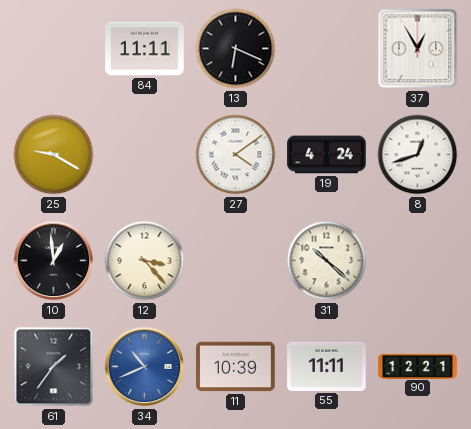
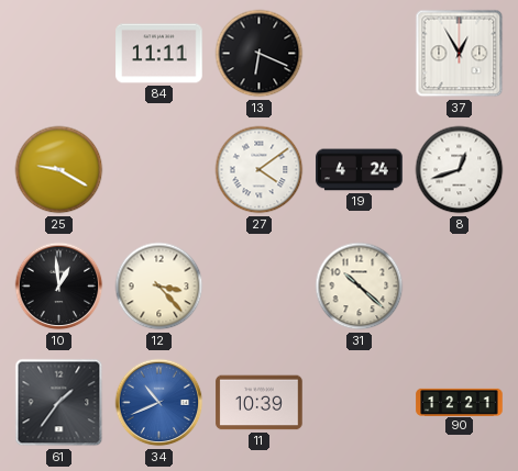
55: 11:11 -> none
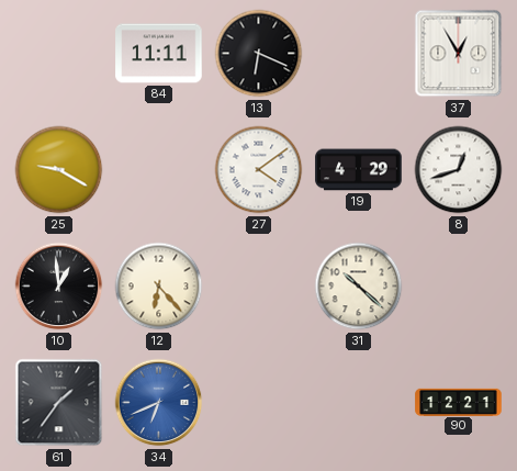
19: 4:24 -> 4:29
12: 3:23 -> 6:23
34: 10:41 -> 6:41
11: 10:39 -> none
